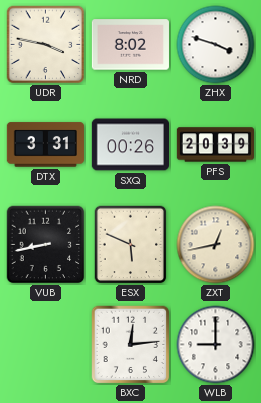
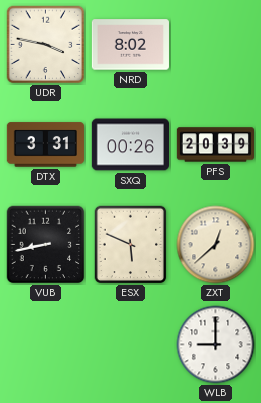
ZHX: 3:48 -> none
ZXT: 12:43 -> 12:38
BXC: 12:14 -> none
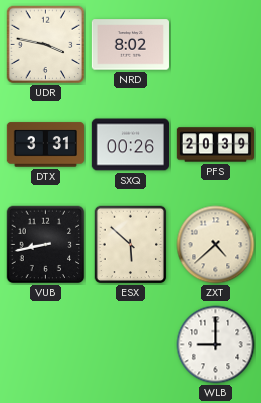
ESX: 5:49 -> 5:52
ZXT: 12:38 -> 4:38
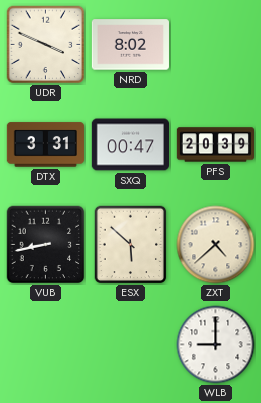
UDR: 3:47 -> 3:49
SXQ: 00:26 -> 00:47
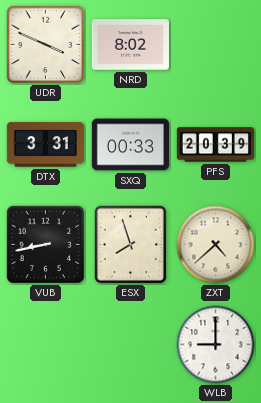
SXQ: 00:47 -> 00:33
ESX: 5:52 -> 7:57
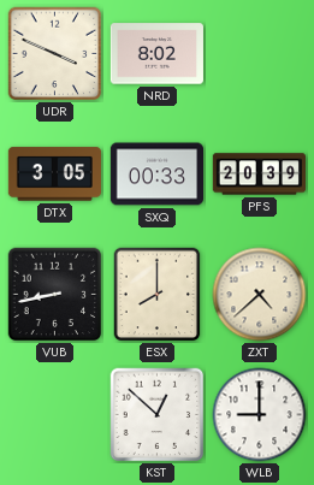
DTX: 3:31 -> 3:05
ESX: 7:57 -> 8:00
KST: none -> 12:52
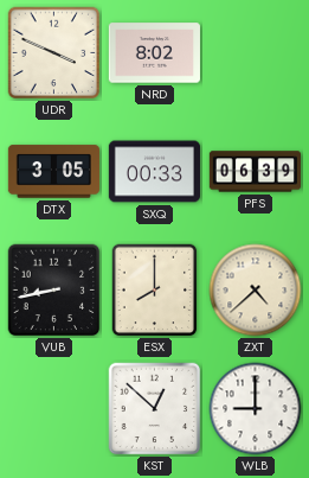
PFS: 20:39 -> 06:39
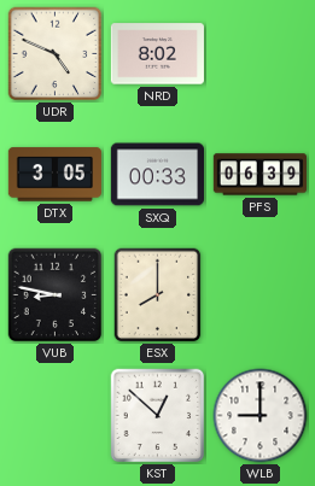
UDR: 3:49 -> 4:49
VUB: 8:43 -> 8:47
ZXT: 4:38 -> none
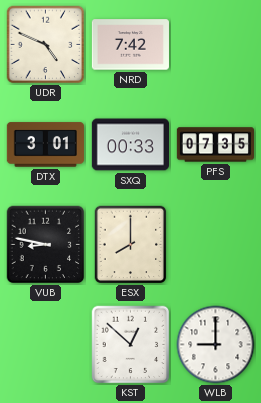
NRD: 8:02 -> 7:42
DTX: 3:05 -> 3:01
PFS: 06:39 -> 07:35
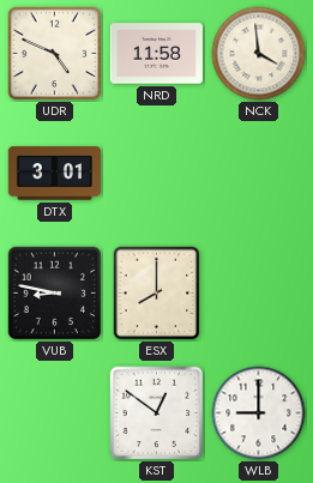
NRD: 7:42 -> 11:58
NCK: none -> 3:59
SXQ: 00:33 -> none
PFS: 07:35 -> none
KST: 12:52 -> 12:51
